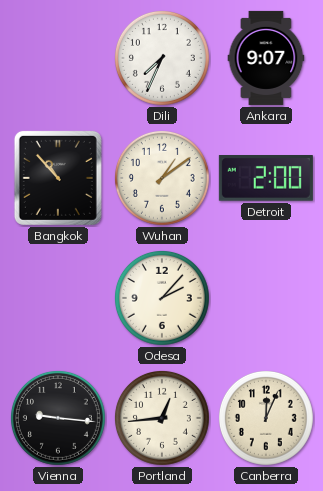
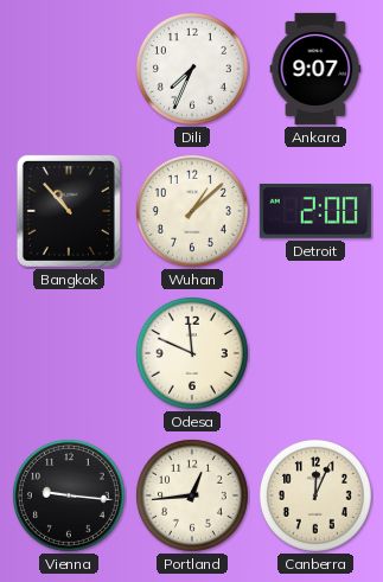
Wuhan: 1:09 -> 1:08
Odesa: 2:07 -> 11:49
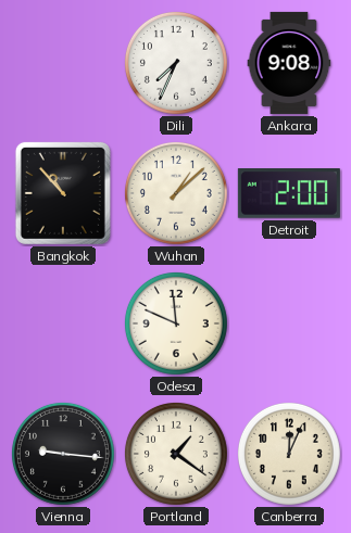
Ankara: 9:07 -> 9:08
Portland: 12:44 -> 1:21
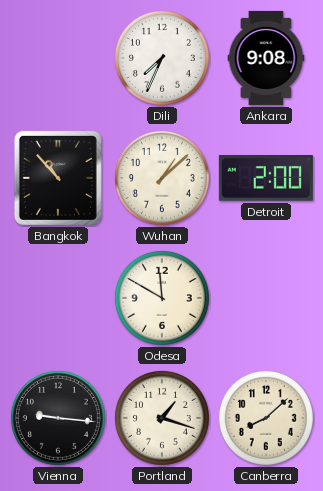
Odesa: 11:49 -> 11:50
Portland: 1:21 -> 1:18
Canberra: 12:04 -> 8:08
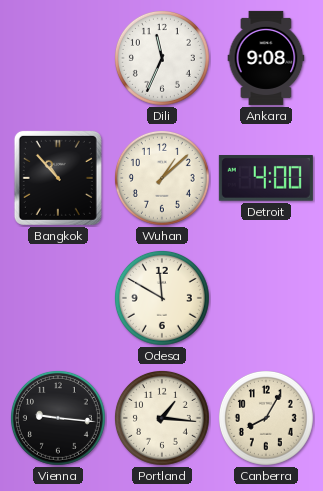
Dili: 7:34 -> 11:34
Detroit: 2:00 -> 4:00
Portland: 1:18 -> 1:16
Canberra: 8:08 -> 8:05
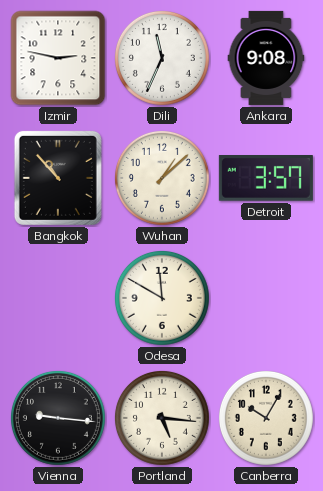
Izmir: none -> 2:47
Detroit: 4:00 -> 3:57
Portland: 1:16 -> 5:16
Canberra: 8:05 -> 10:05
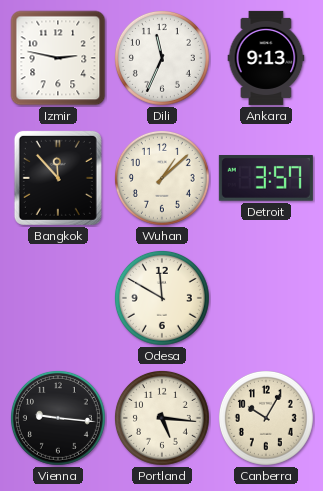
Ankara: 9:08 -> 9:13
Bangkok: 10:53 -> 11:53
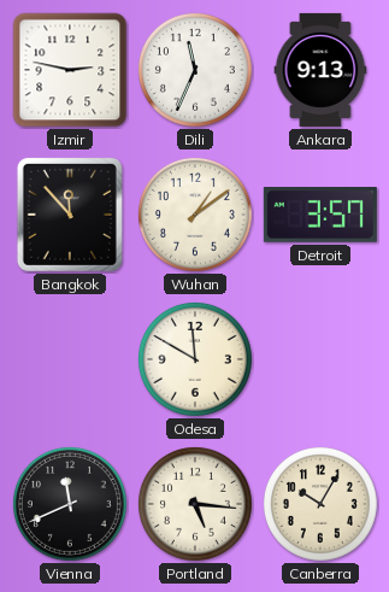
Wuhan: 1:08 -> 1:09
Vienna: 9:16 -> 11:41
